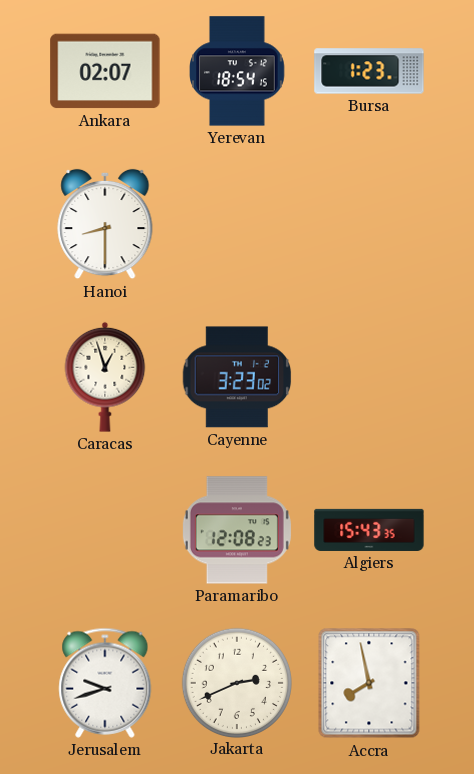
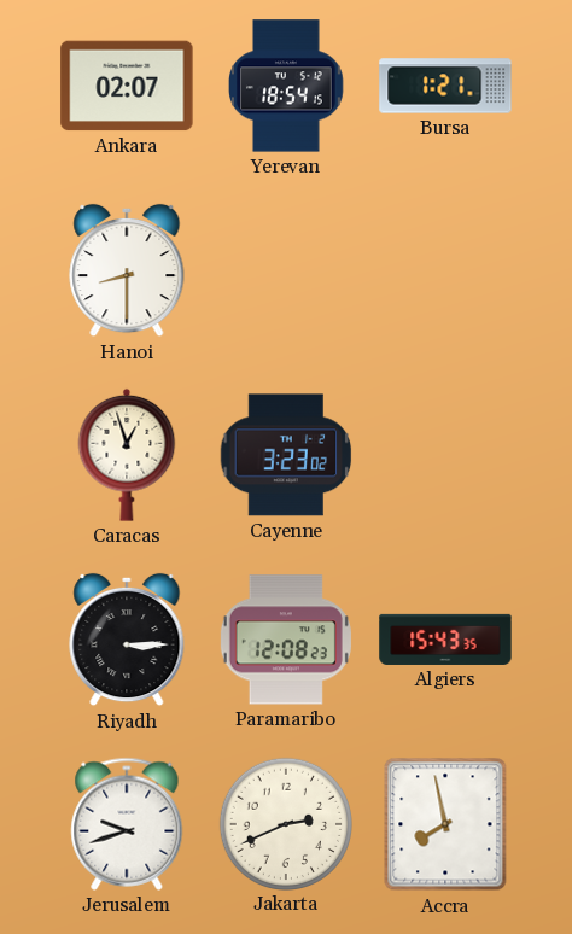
Bursa: 1:23 -> 1:21
Riyadh: none -> 3:15
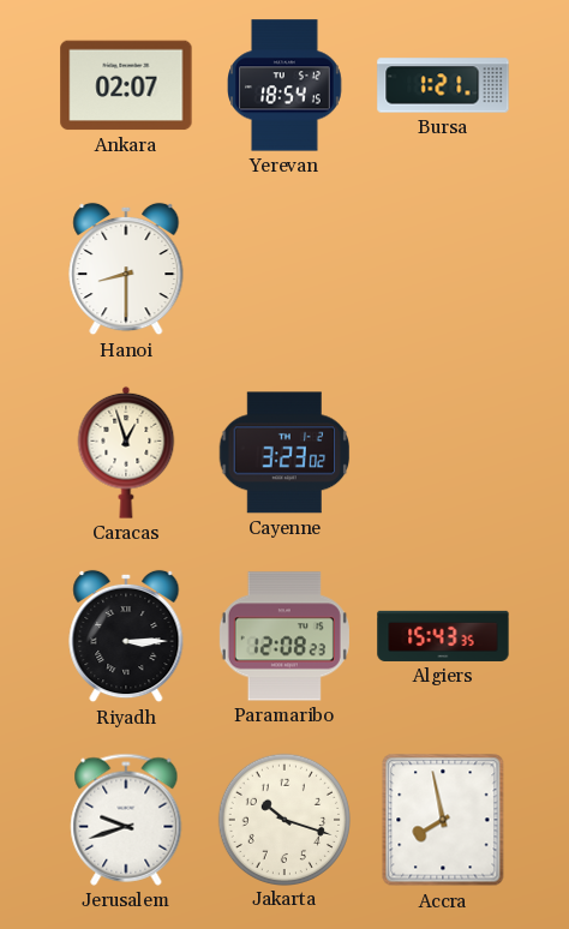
Jakarta: 2:41 -> 10:18
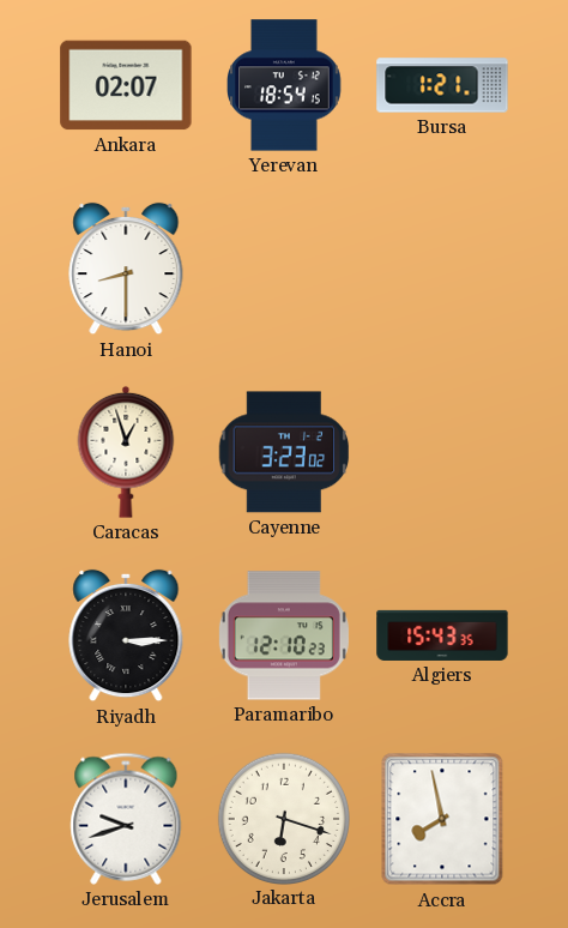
Paramaribo: 12:08 -> 12:10
Jakarta: 10:18 -> 6:18
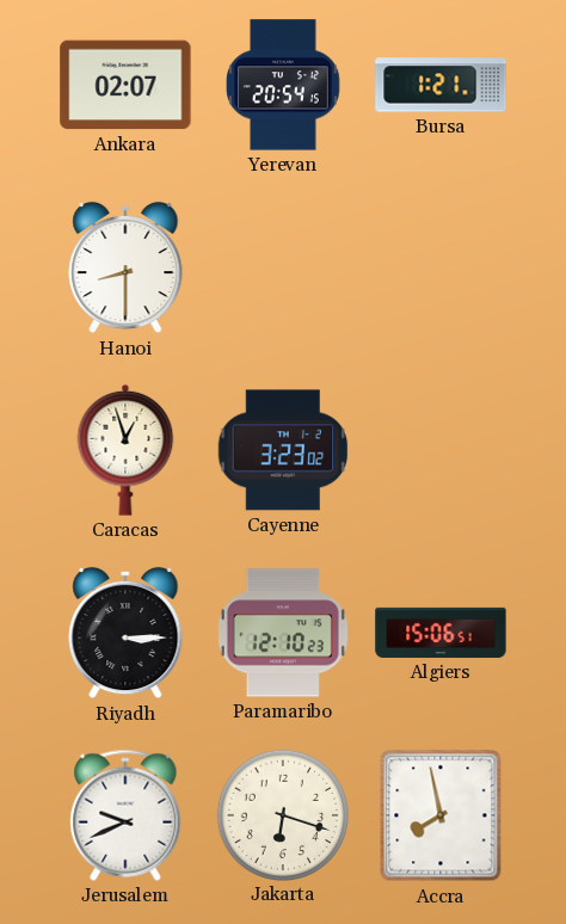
Yerevan: 18:54 -> 20:54
Algiers: 15:43 -> 15:06
Jerusalem: 9:42 -> 9:41
